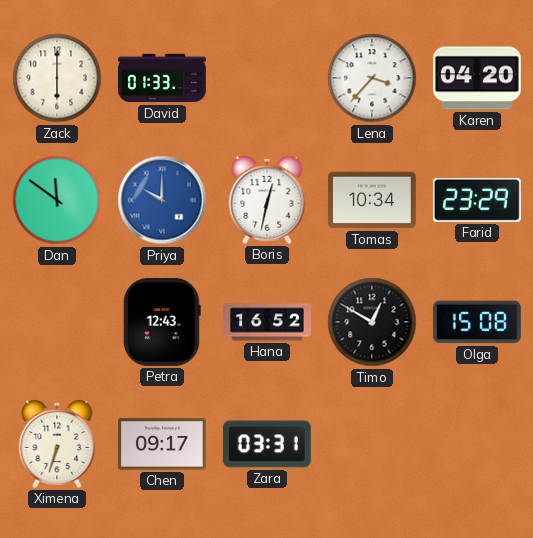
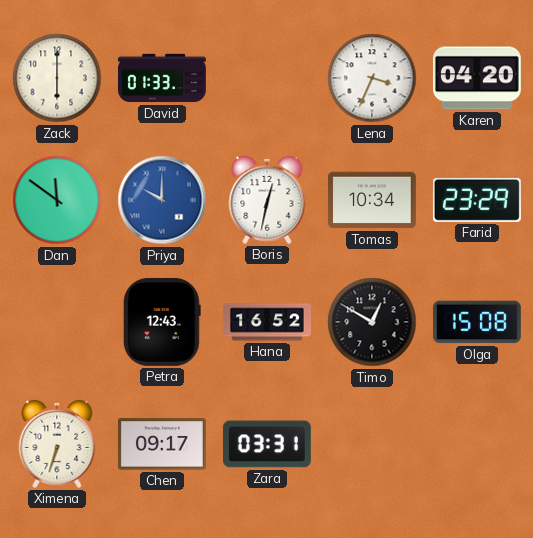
Lena: 3:37 -> 3:34
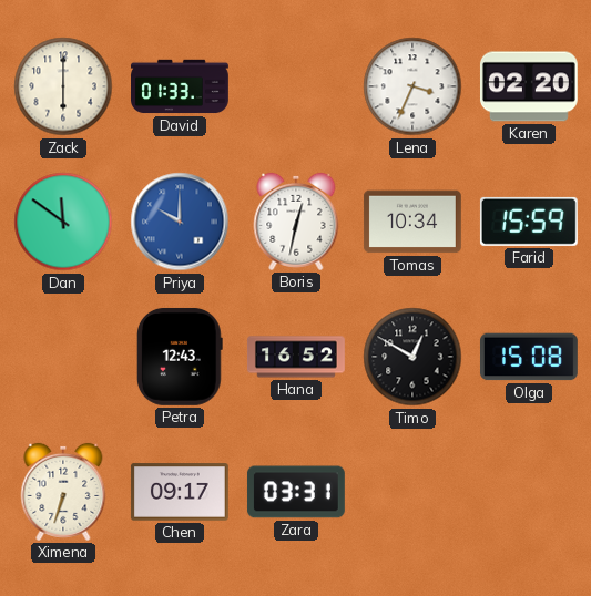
Karen: 04:20 -> 02:20
Farid: 23:29 -> 15:59
